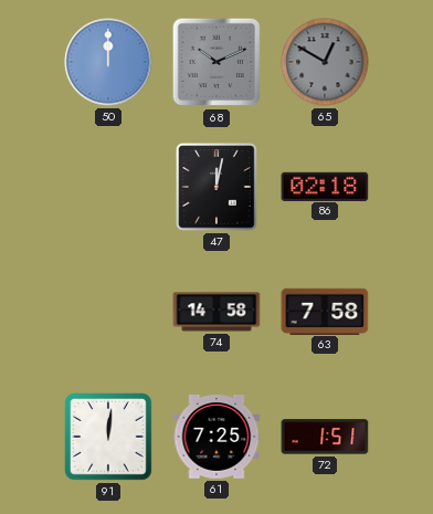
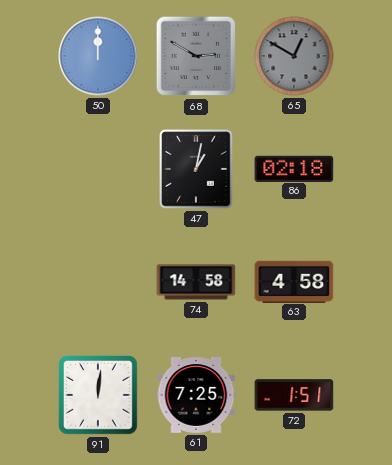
68: 10:11 -> 2:50
47: 12:02 -> 1:02
63: 7:58 -> 4:58
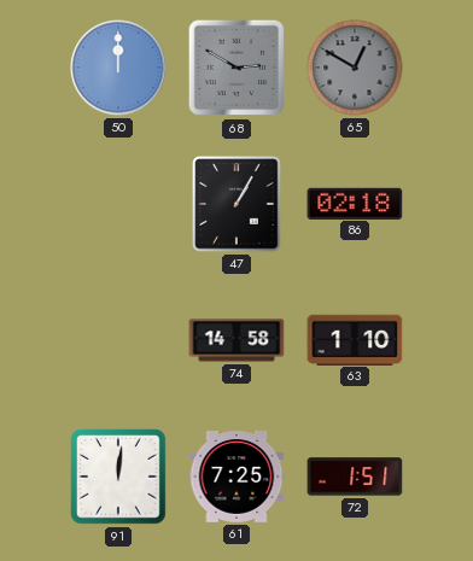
47: 1:02 -> 1:05
63: 4:58 -> 1:10
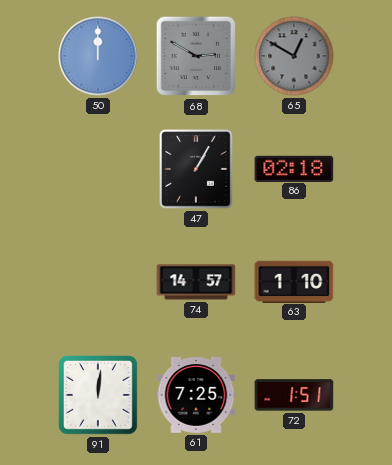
74: 14:58 -> 14:57
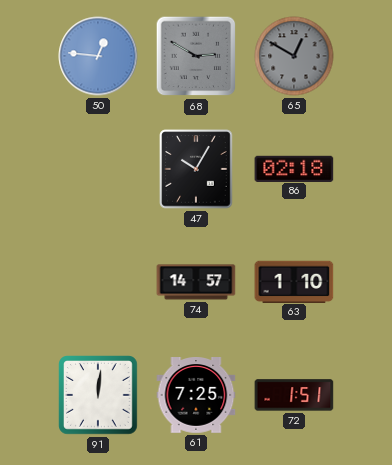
50: 12:00 -> 12:46
47: 1:05 -> 10:05
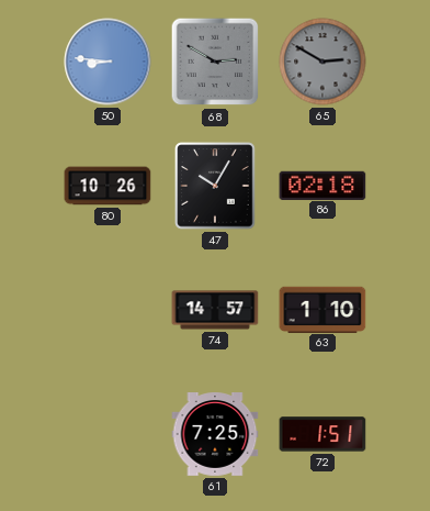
50: 12:46 -> 8:46
65: 12:50 -> 2:50
80: none -> 10:26
91: 12:01 -> none
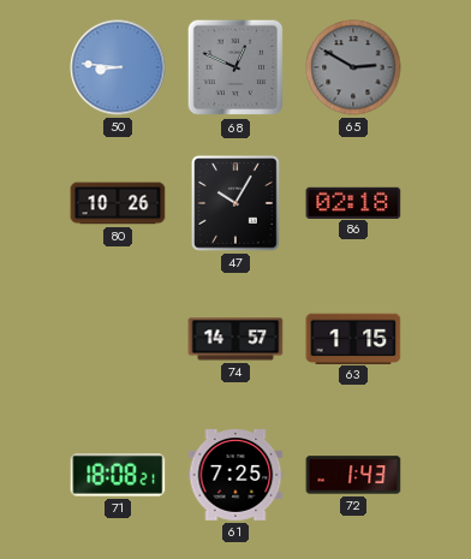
68: 2:50 -> 12:49
63: 1:10 -> 1:15
71: none -> 18:08
72: 1:51 -> 1:43
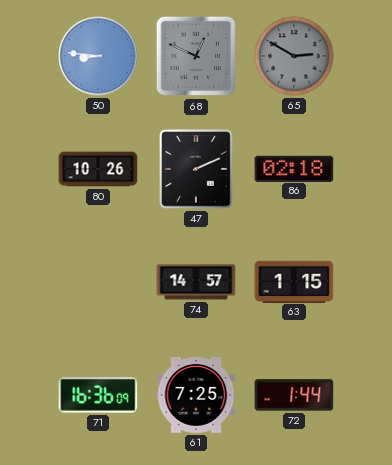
47: 10:05 -> 2:11
71: 18:08 -> 16:36
72: 1:43 -> 1:44
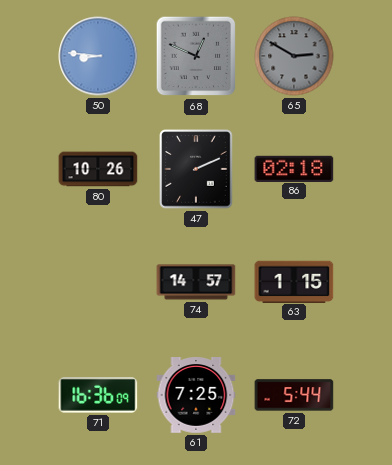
72: 1:44 -> 5:44
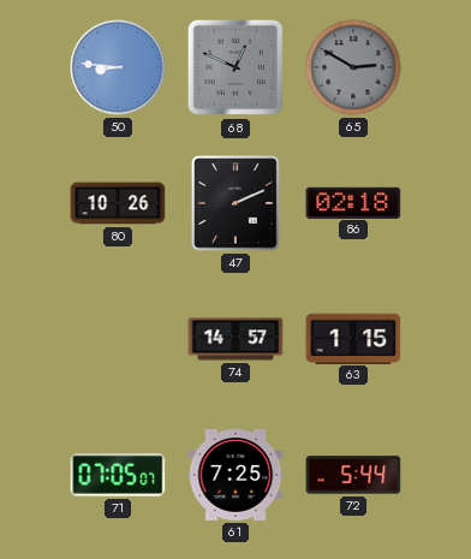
71: 16:36 -> 07:05
